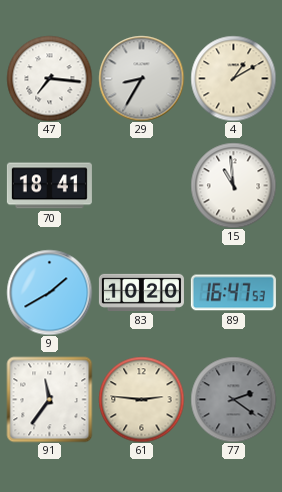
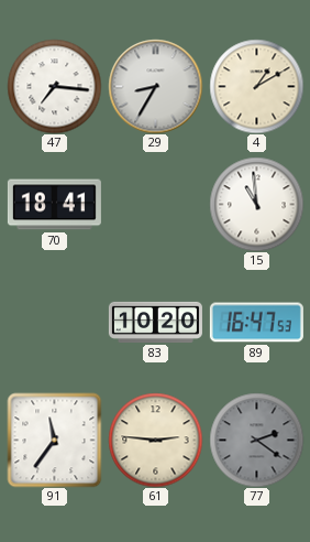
9: 1:40 -> none
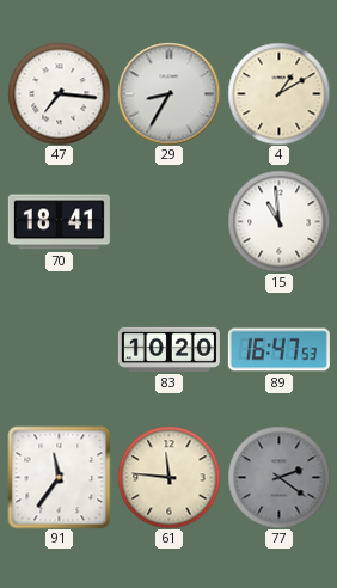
61: 2:46 -> 11:46
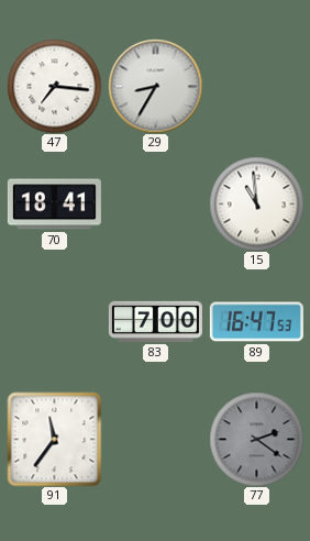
4: 1:10 -> none
83: 10:20 -> 7:00
61: 11:46 -> none
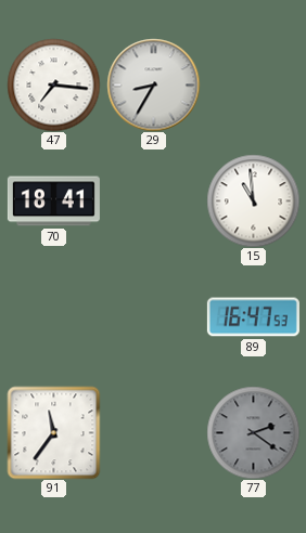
83: 7:00 -> none
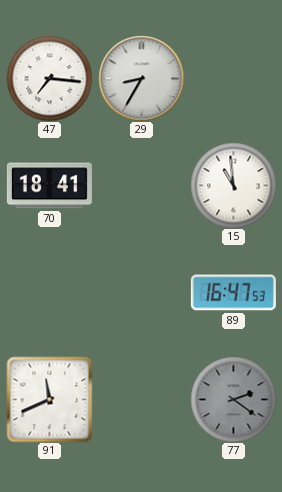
91: 11:36 -> 11:41
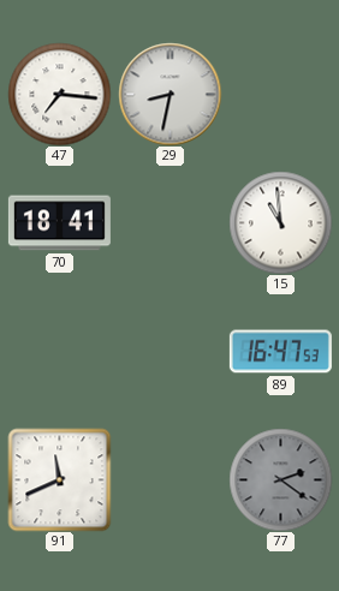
29: 8:35 -> 8:32
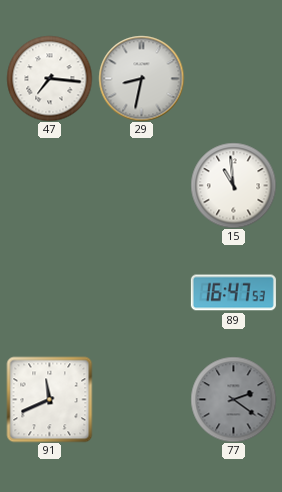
70: 18:41 -> none
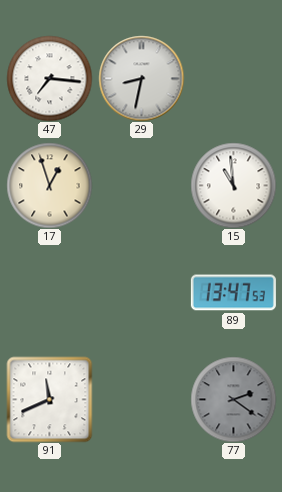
17: none -> 12:57
89: 16:47 -> 13:47
